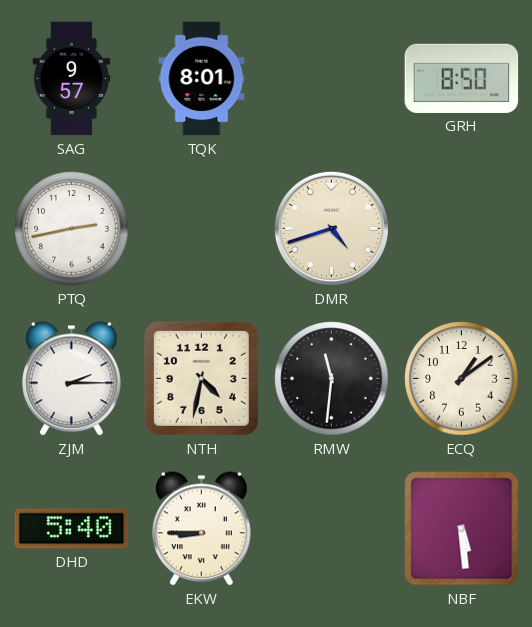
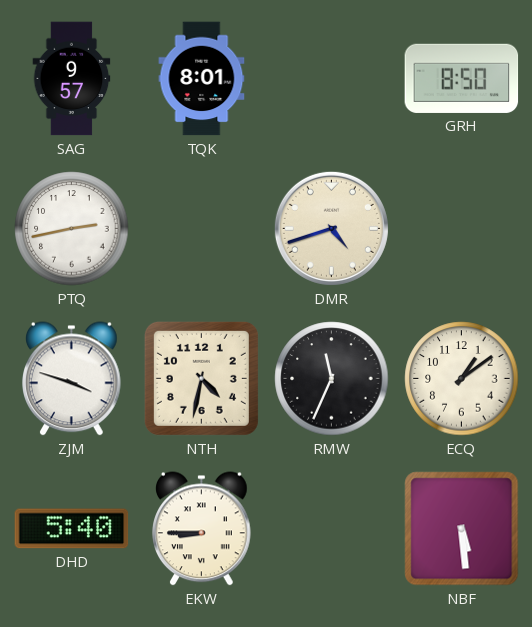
ZJM: 2:15 -> 3:48
RMW: 11:31 -> 11:34
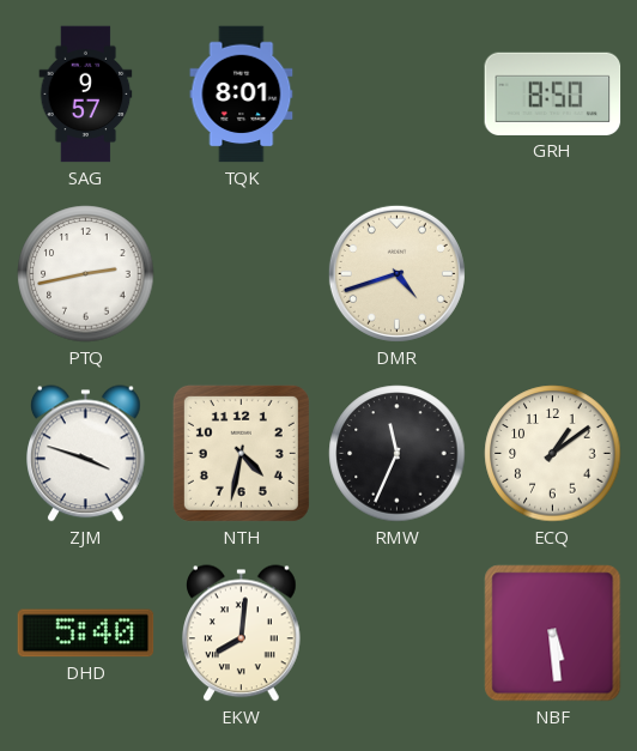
EKW: 8:45 -> 8:01
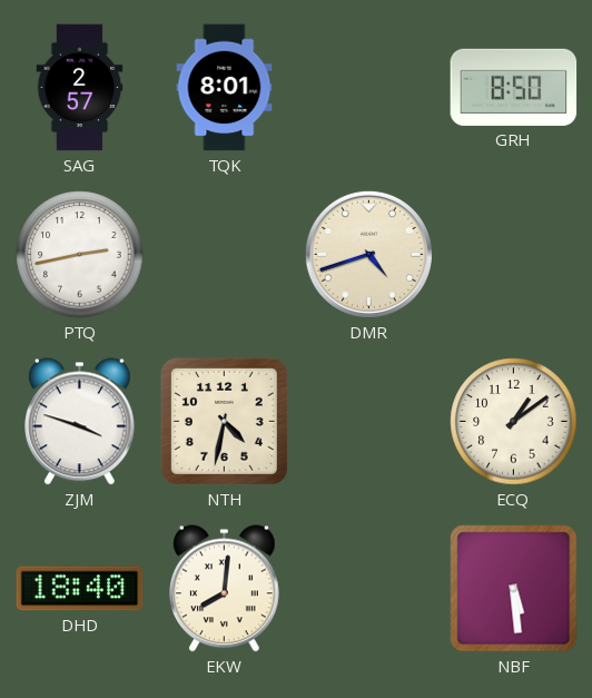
SAG: 9:57 -> 2:57
RMW: 11:34 -> none
DHD: 5:40 -> 18:40
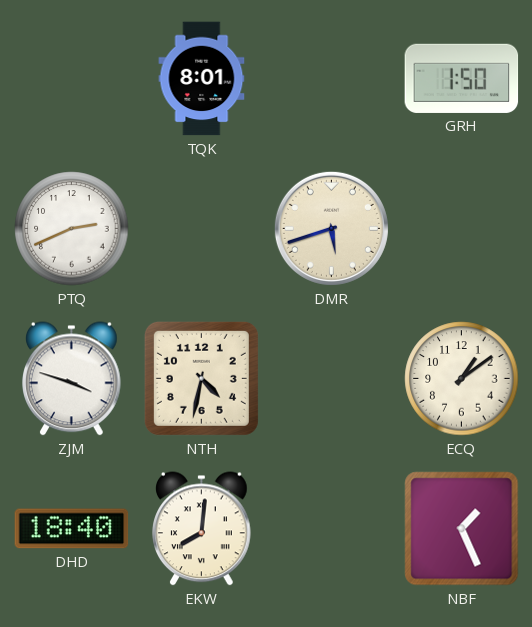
SAG: 2:57 -> none
GRH: 8:50 -> 1:50
PTQ: 2:43 -> 2:41
DMR: 4:42 -> 5:42
NBF: 5:29 -> 1:26
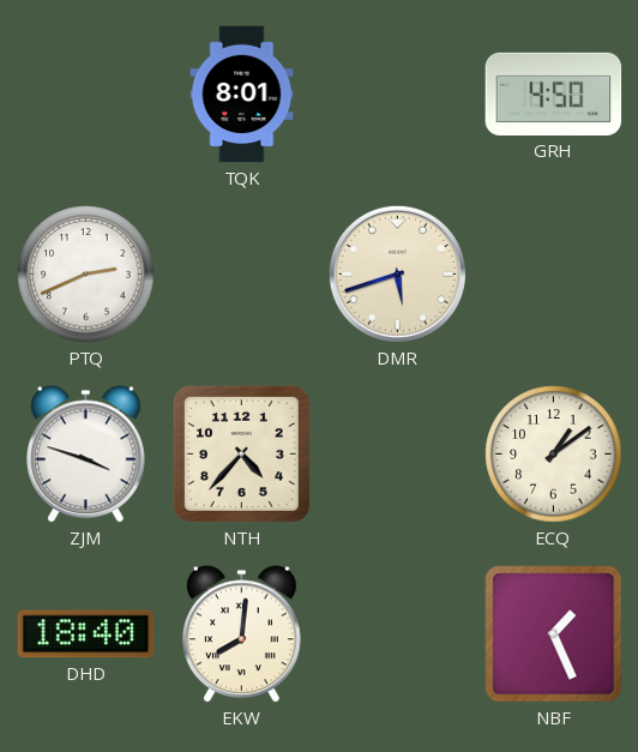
GRH: 1:50 -> 4:50
NTH: 4:32 -> 4:37
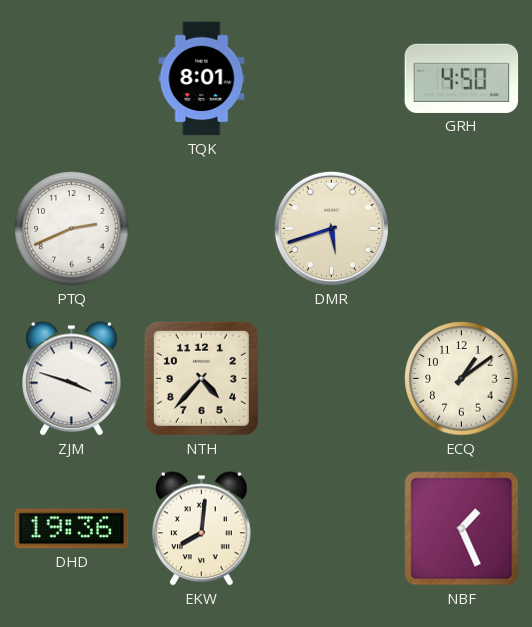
DHD: 18:40 -> 19:36
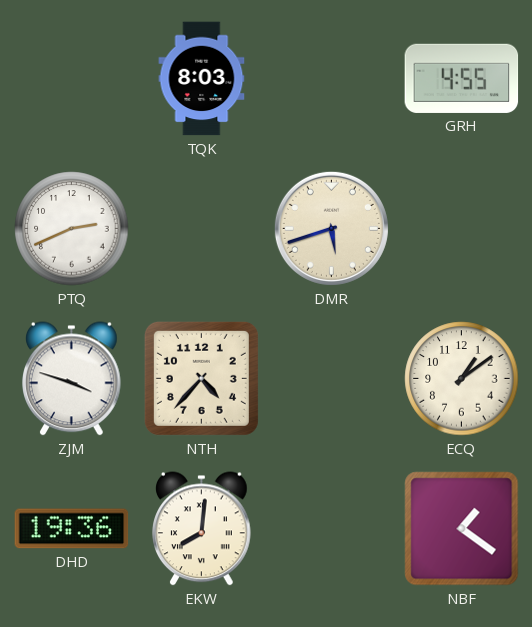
TQK: 8:01 -> 8:03
GRH: 4:50 -> 4:55
NBF: 1:26 -> 1:21
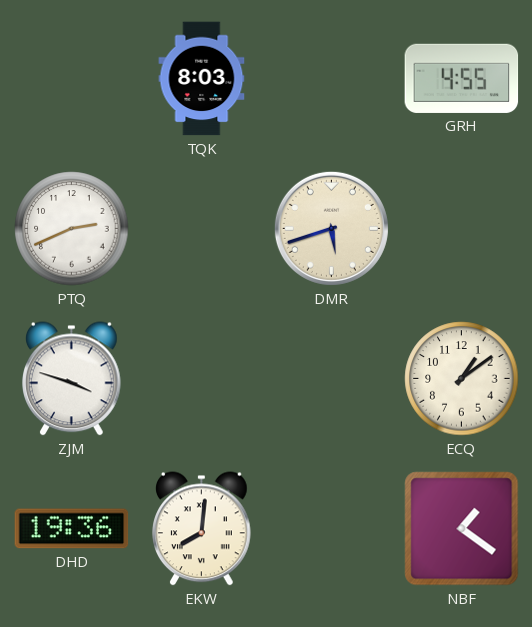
NTH: 4:37 -> none
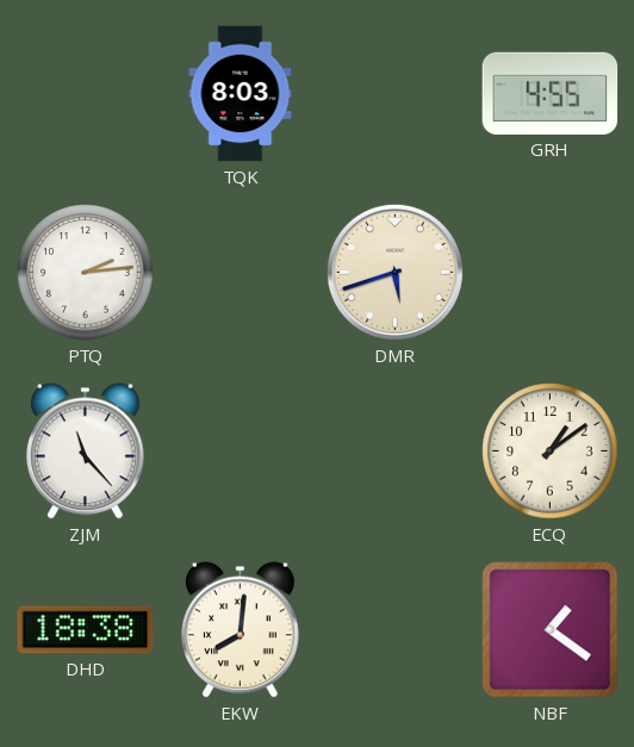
PTQ: 2:41 -> 2:14
ZJM: 3:48 -> 11:23
DHD: 19:36 -> 18:38
